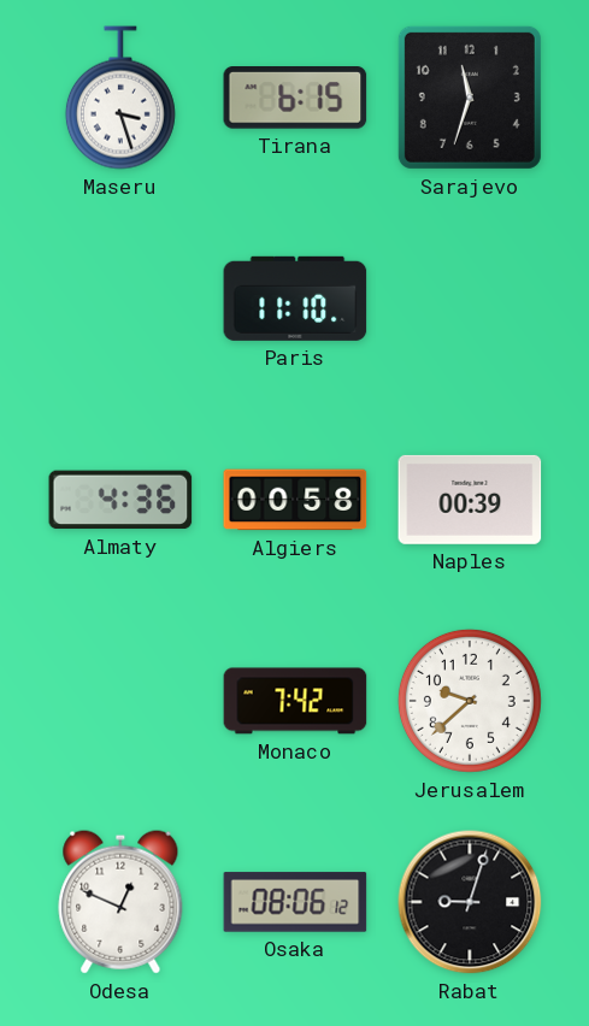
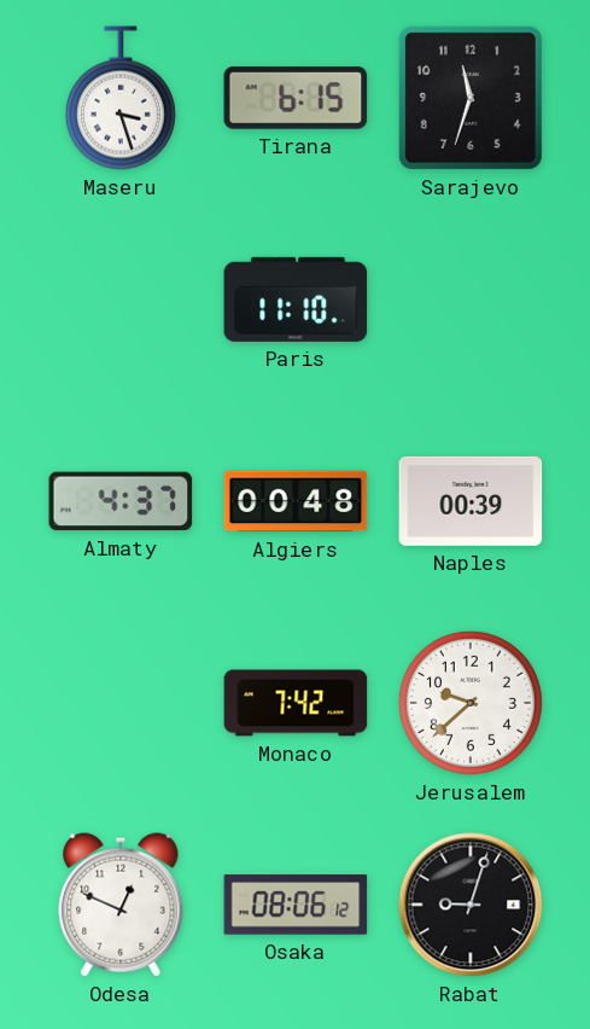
Almaty: 4:36 -> 4:37
Algiers: 00:58 -> 00:48
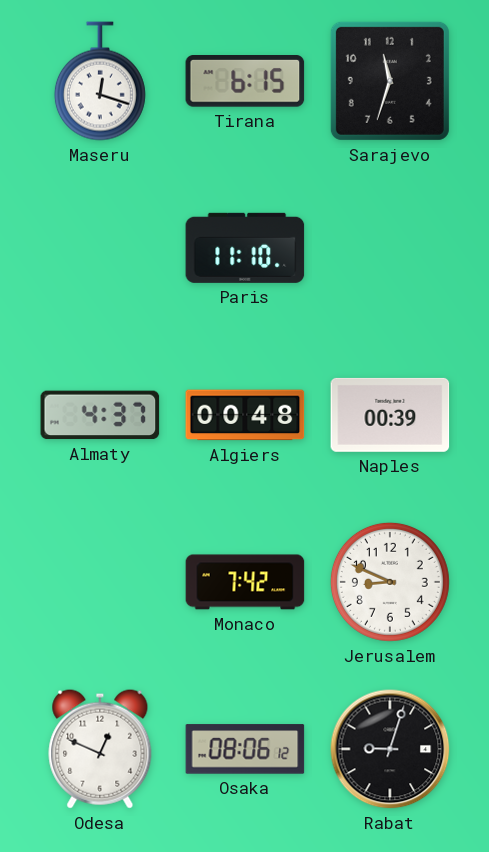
Maseru: 3:27 -> 12:18
Jerusalem: 9:38 -> 8:49
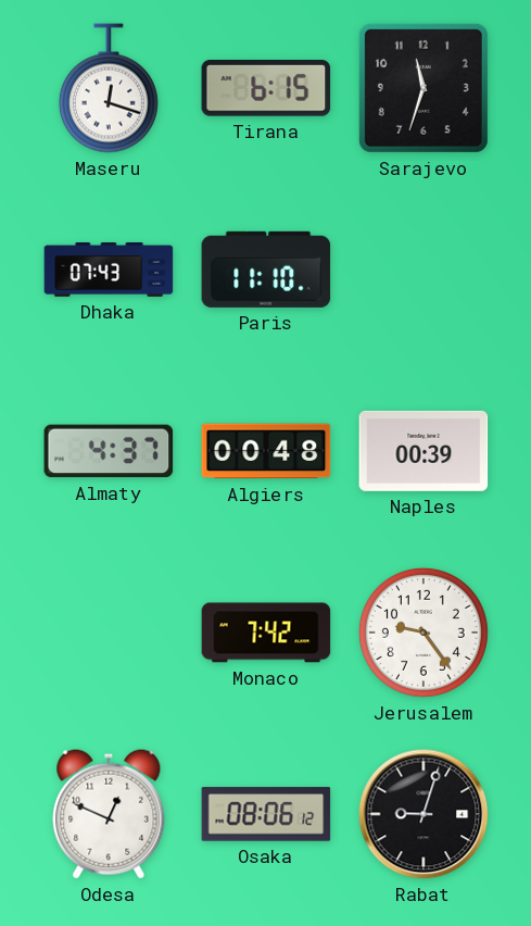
Dhaka: none -> 07:43
Jerusalem: 8:49 -> 9:24
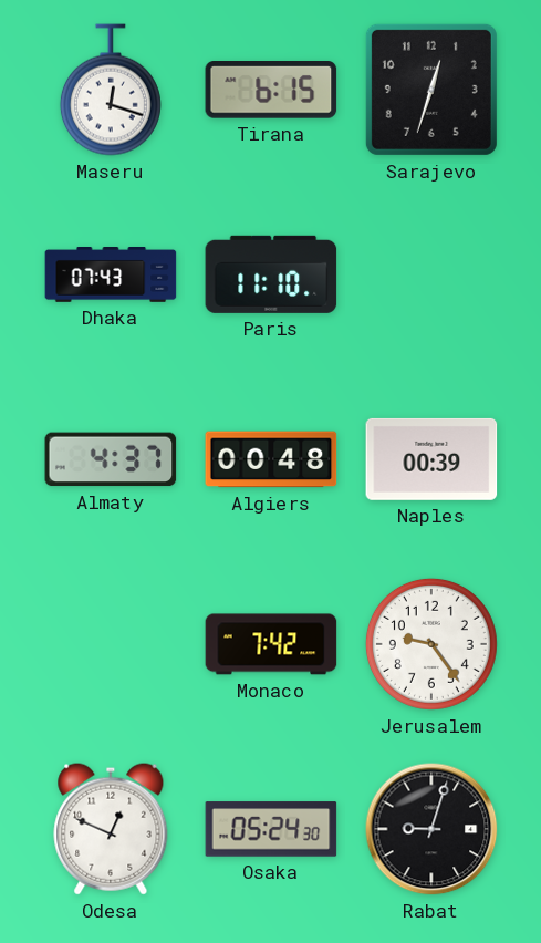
Sarajevo: 11:33 -> 12:33
Osaka: 08:06 -> 05:24
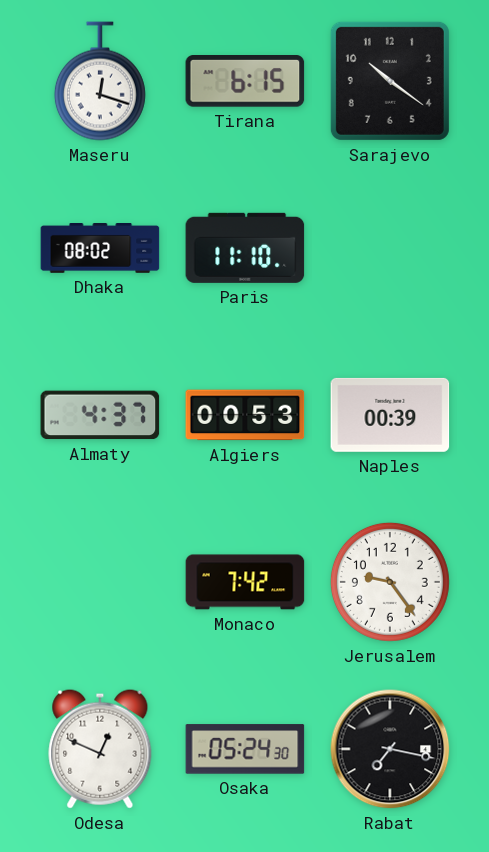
Sarajevo: 12:33 -> 10:21
Dhaka: 07:43 -> 08:02
Algiers: 00:48 -> 00:53
Rabat: 9:03 -> 7:17
